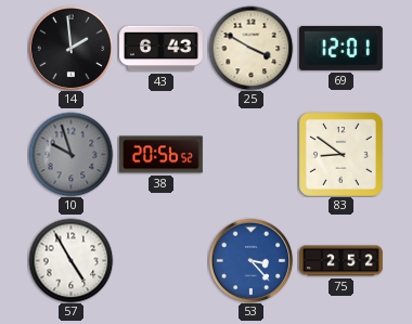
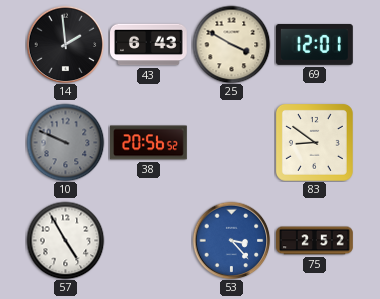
10: 9:57 -> 9:49
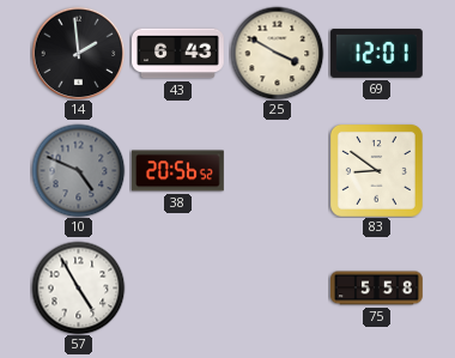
10: 9:49 -> 4:49
53: 3:23 -> none
75: 2:52 -> 5:58
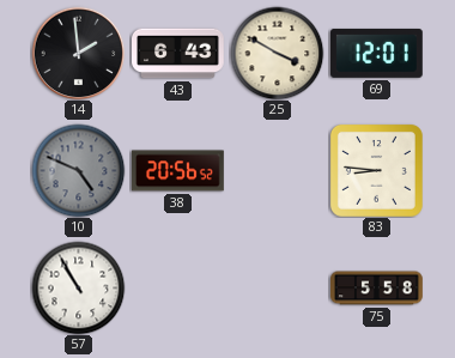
83: 8:51 -> 8:46
57: 4:55 -> 10:55
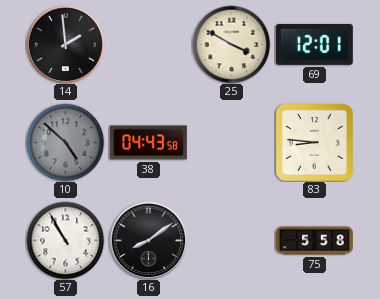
43: 6:43 -> none
10: 4:49 -> 4:52
38: 20:56 -> 04:43
16: none -> 8:09
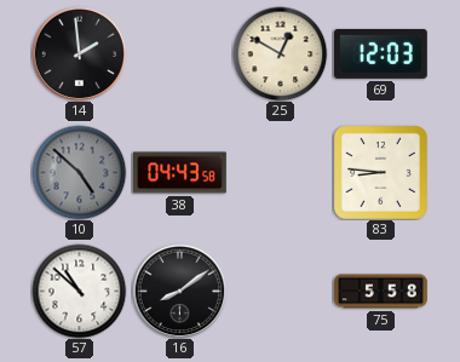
25: 3:50 -> 12:50
69: 12:01 -> 12:03
57: 10:55 -> 10:52
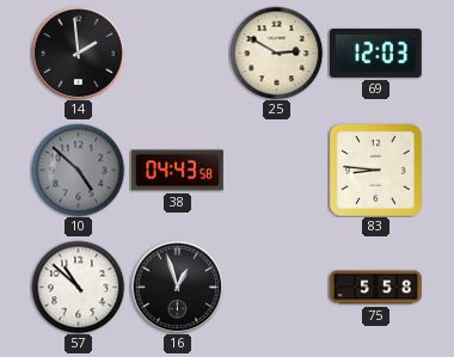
25: 12:50 -> 2:50
16: 8:09 -> 12:57
